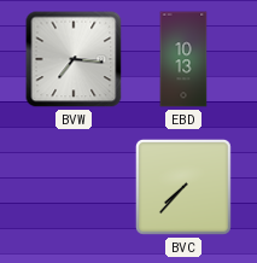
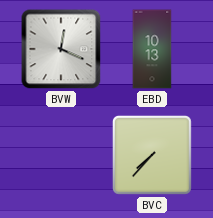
BVW: 7:16 -> 12:19
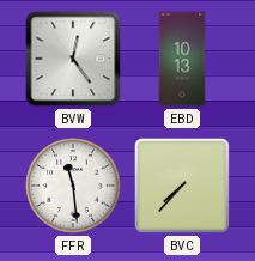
BVW: 12:19 -> 12:24
FFR: none -> 11:29
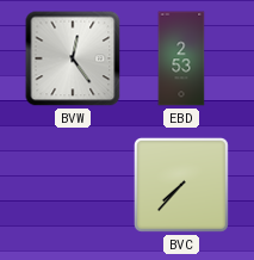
EBD: 10:13 -> 2:53
FFR: 11:29 -> none
